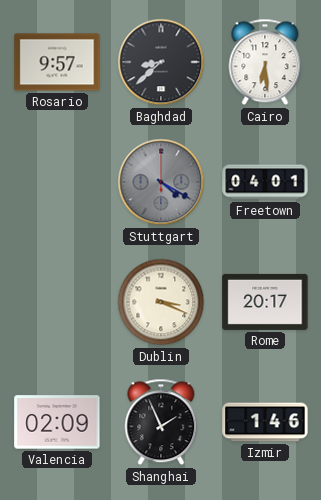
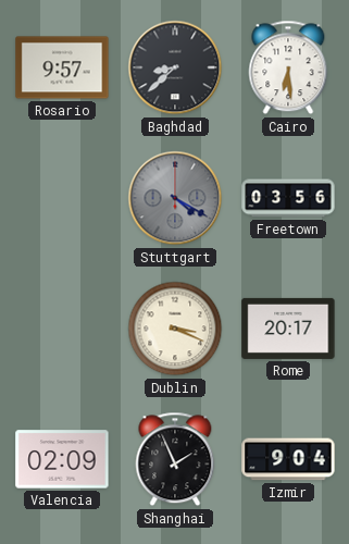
Freetown: 04:01 -> 03:56
Izmir: 1:46 -> 9:04
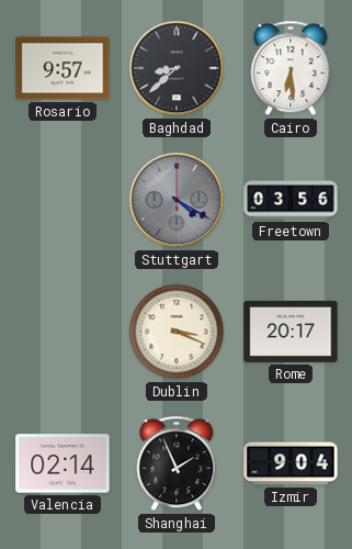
Valencia: 02:09 -> 02:14
